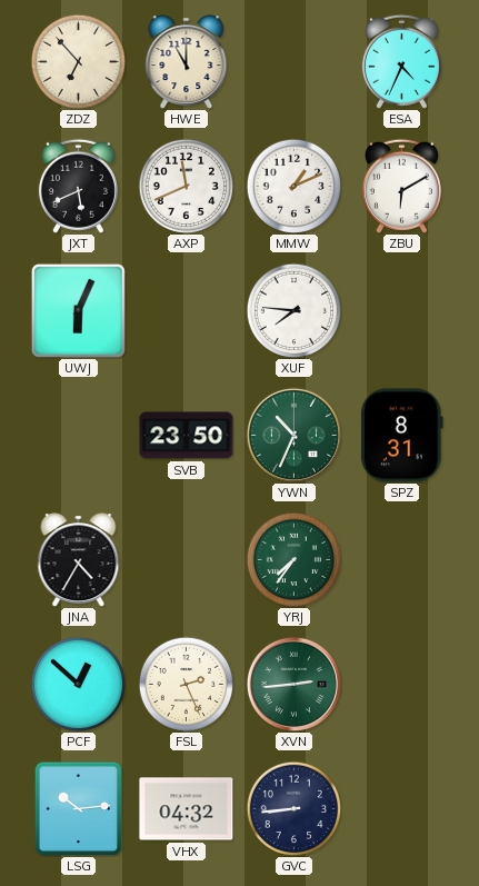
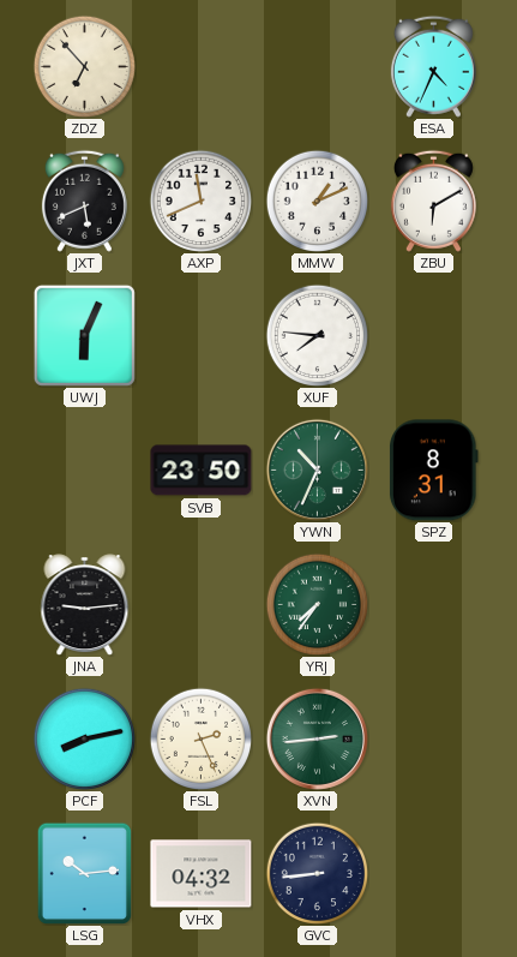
HWE: 11:00 -> none
JNA: 4:35 -> 9:14
PCF: 12:52 -> 8:13
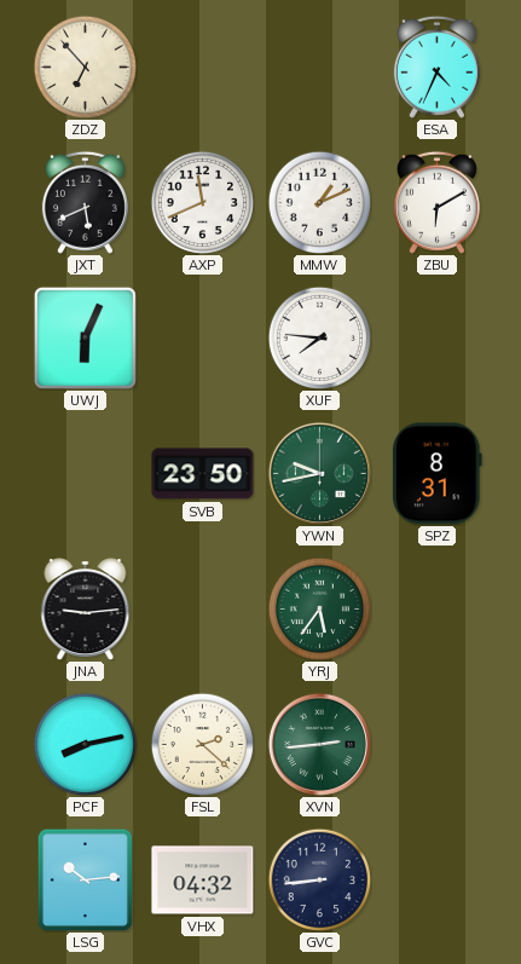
YWN: 10:34 -> 9:43
YRJ: 7:36 -> 5:36
FSL: 2:26 -> 2:22
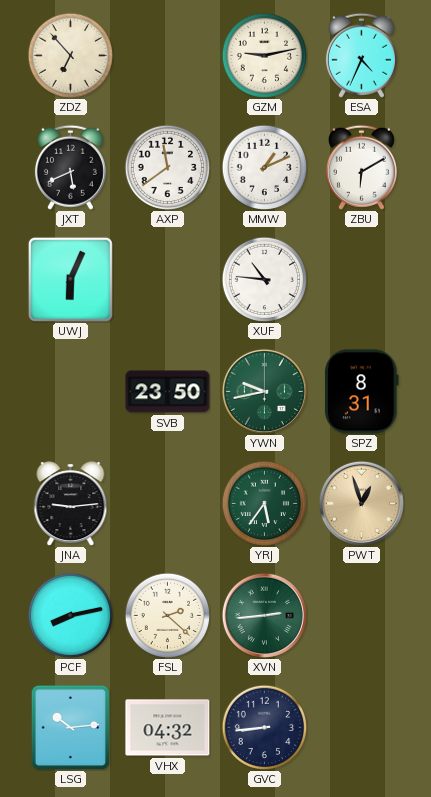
GZM: none -> 9:13
AXP: 11:41 -> 11:39
XUF: 7:46 -> 10:46
PWT: none -> 12:57
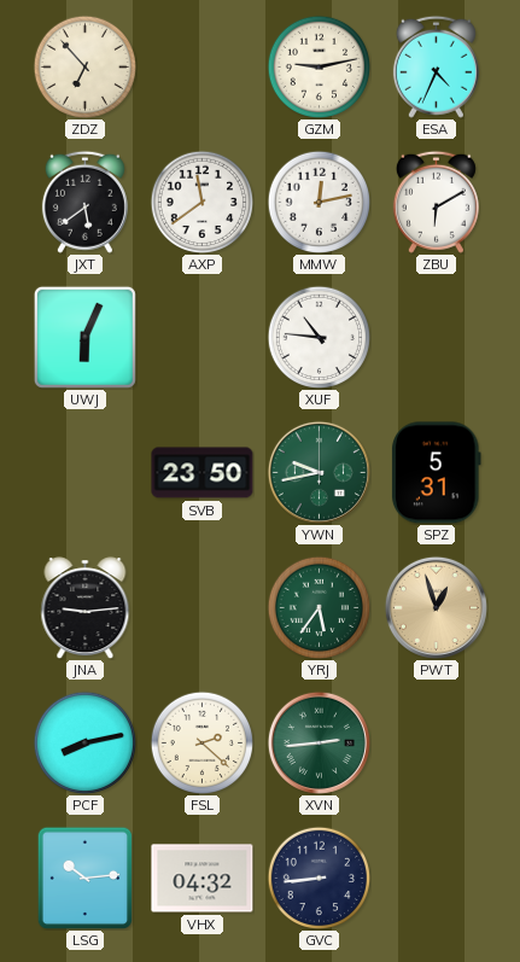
JXT: 5:41 -> 5:39
MMW: 1:11 -> 12:13
SPZ: 8:31 -> 5:31
